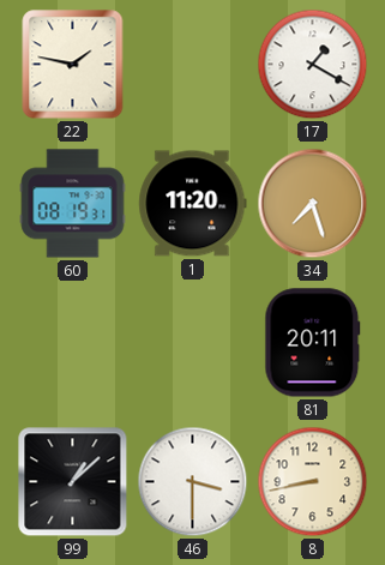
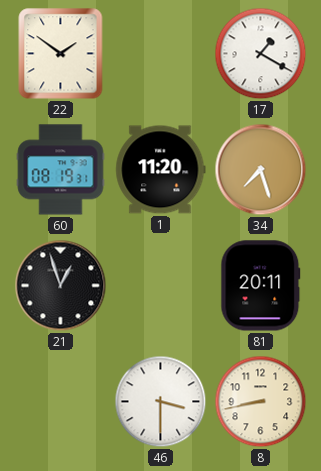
22: 1:47 -> 1:51
21: none -> 12:57
99: 1:08 -> none
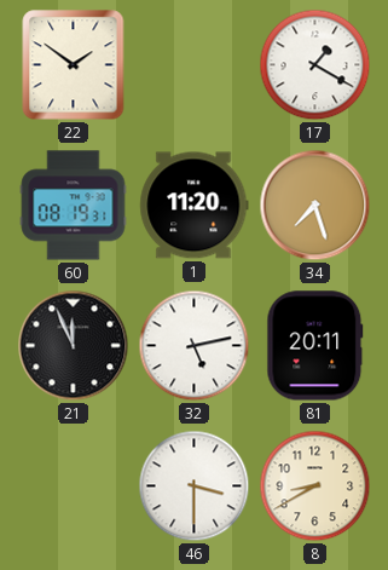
21: 12:57 -> 11:56
32: none -> 5:13
8: 8:43 -> 8:40
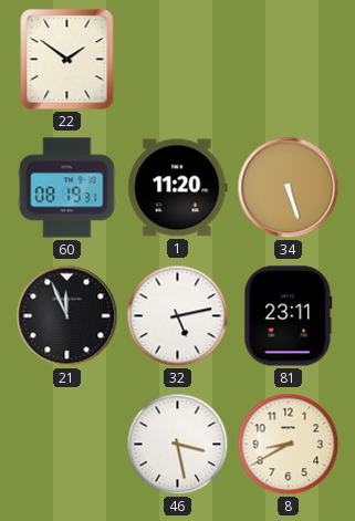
17: 1:20 -> none
34: 7:27 -> 5:27
81: 20:11 -> 23:11
46: 3:30 -> 3:28
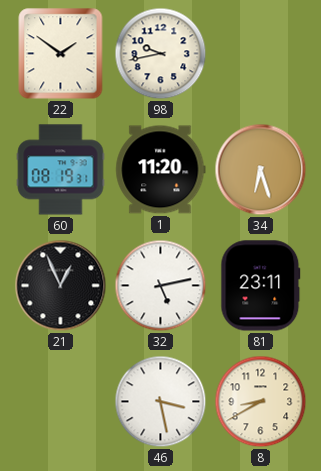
98: none -> 9:43
34: 5:27 -> 6:27
21: 11:56 -> 12:56
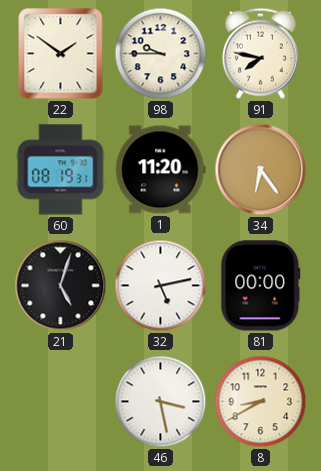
98: 9:43 -> 9:45
91: none -> 7:47
34: 6:27 -> 6:24
21: 12:56 -> 5:03
81: 23:11 -> 00:00
